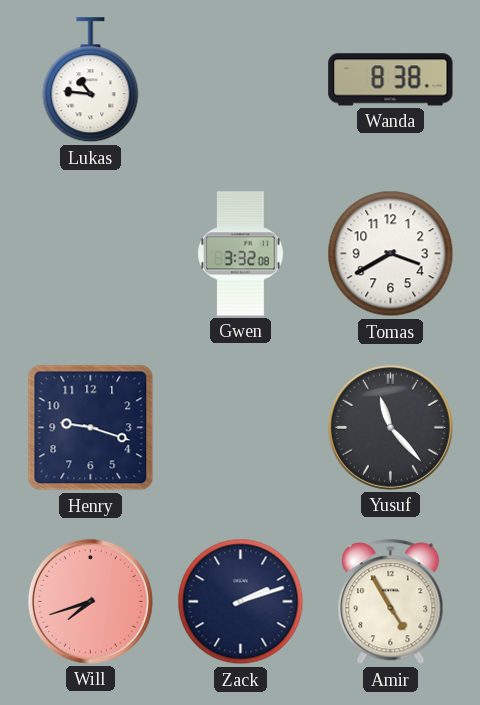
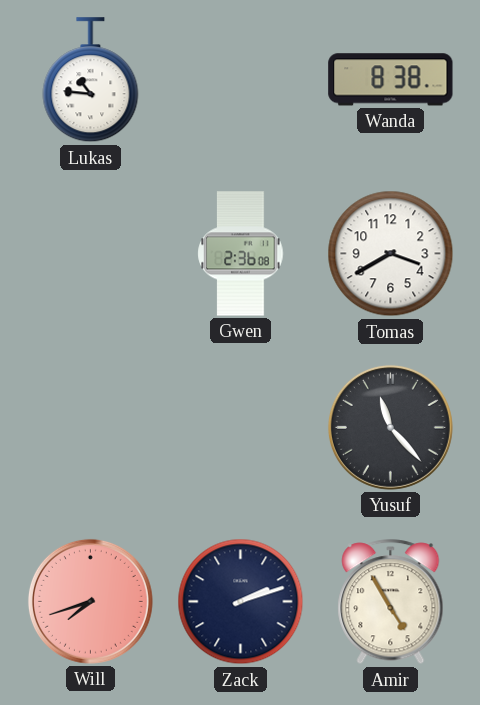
Gwen: 3:32 -> 2:36
Henry: 9:18 -> none
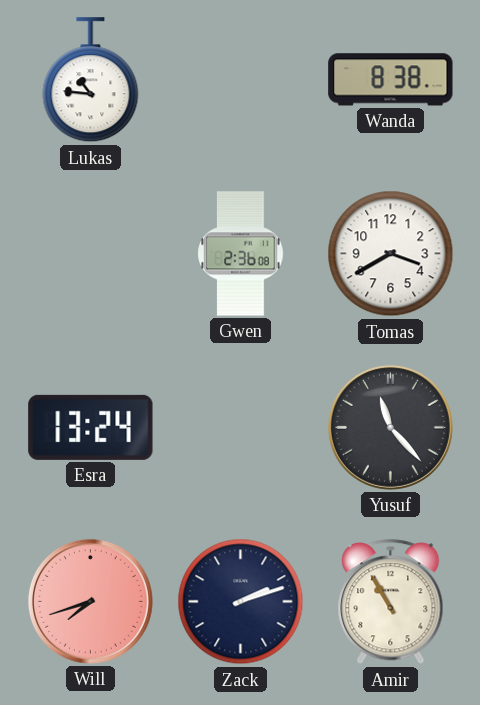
Esra: none -> 13:24
Amir: 4:55 -> 10:55
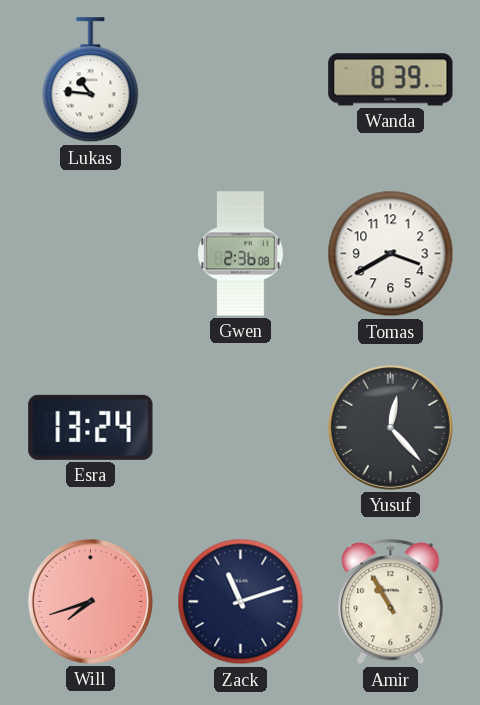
Wanda: 8:38 -> 8:39
Yusuf: 11:23 -> 12:23
Zack: 2:12 -> 11:12
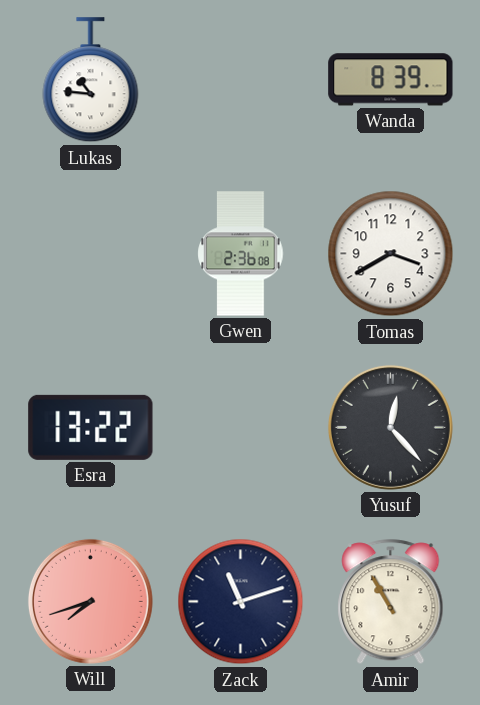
Esra: 13:24 -> 13:22
